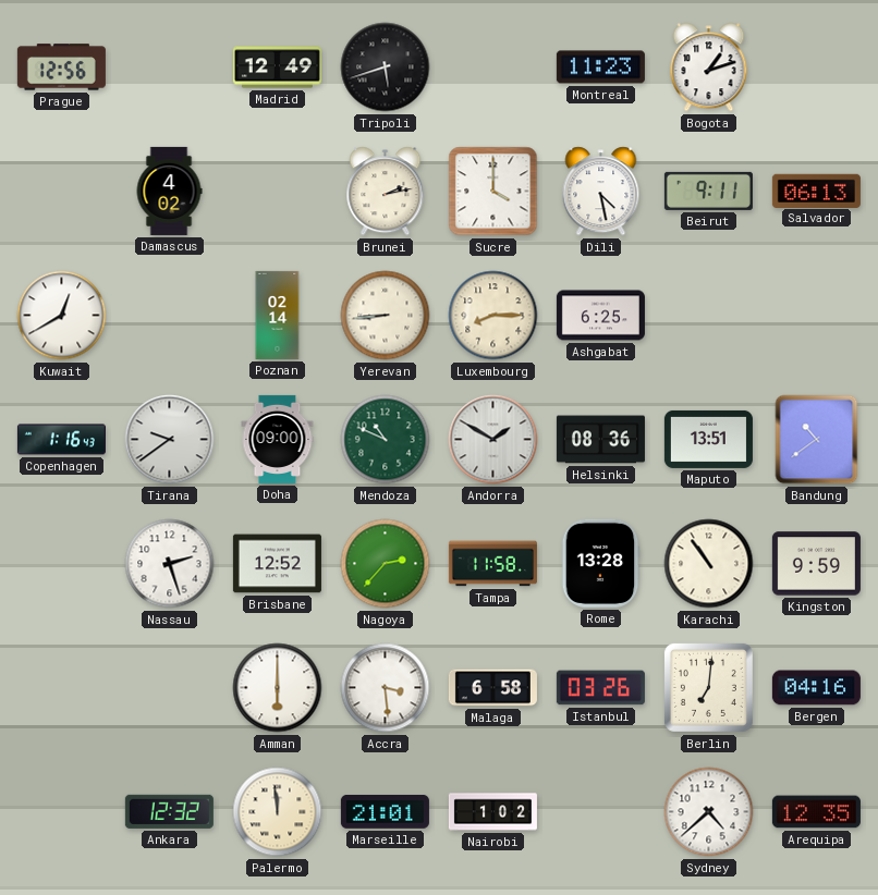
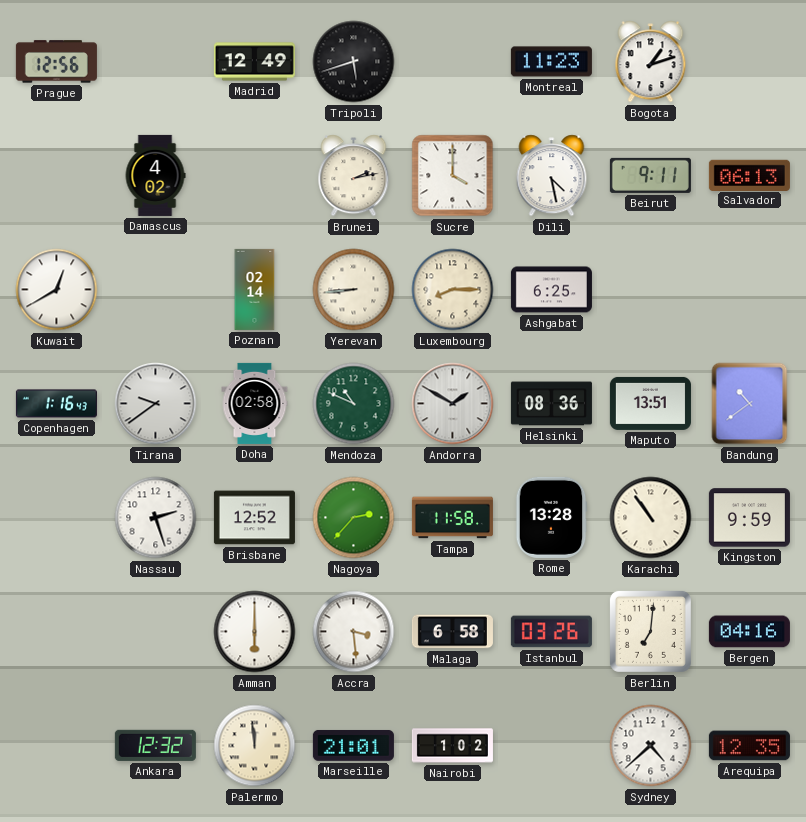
Doha: 09:00 -> 02:58
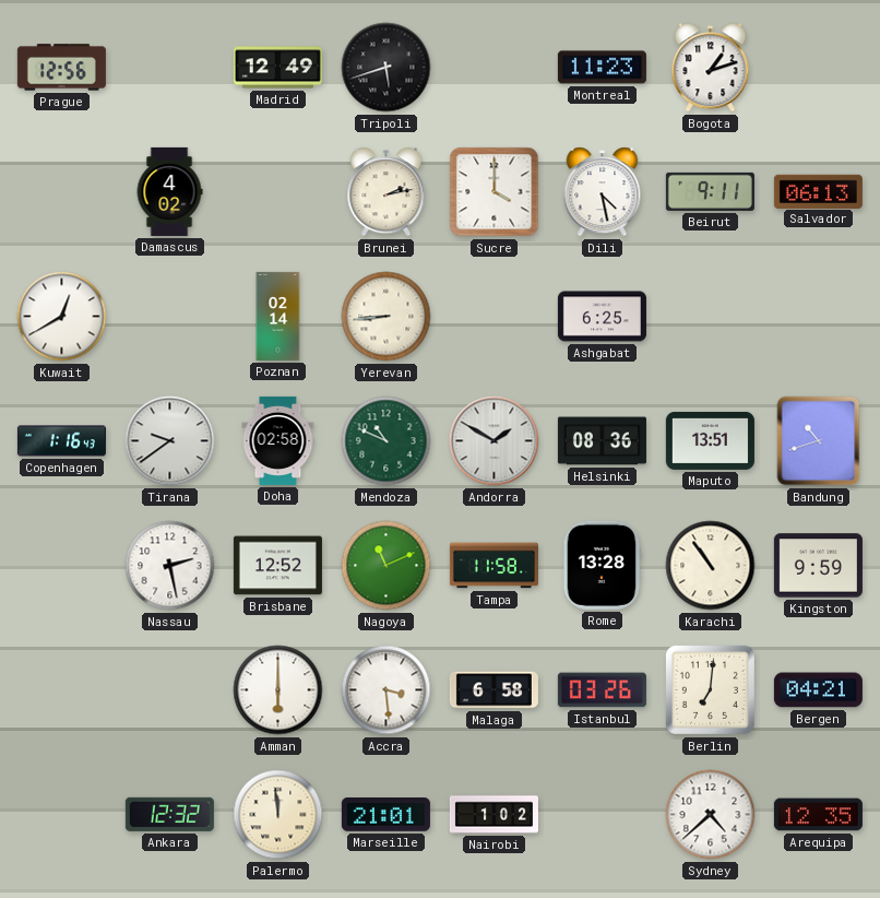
Luxembourg: 8:15 -> none
Bandung: 10:39 -> 10:42
Nassau: 2:27 -> 2:28
Nagoya: 2:37 -> 11:11
Bergen: 04:16 -> 04:21
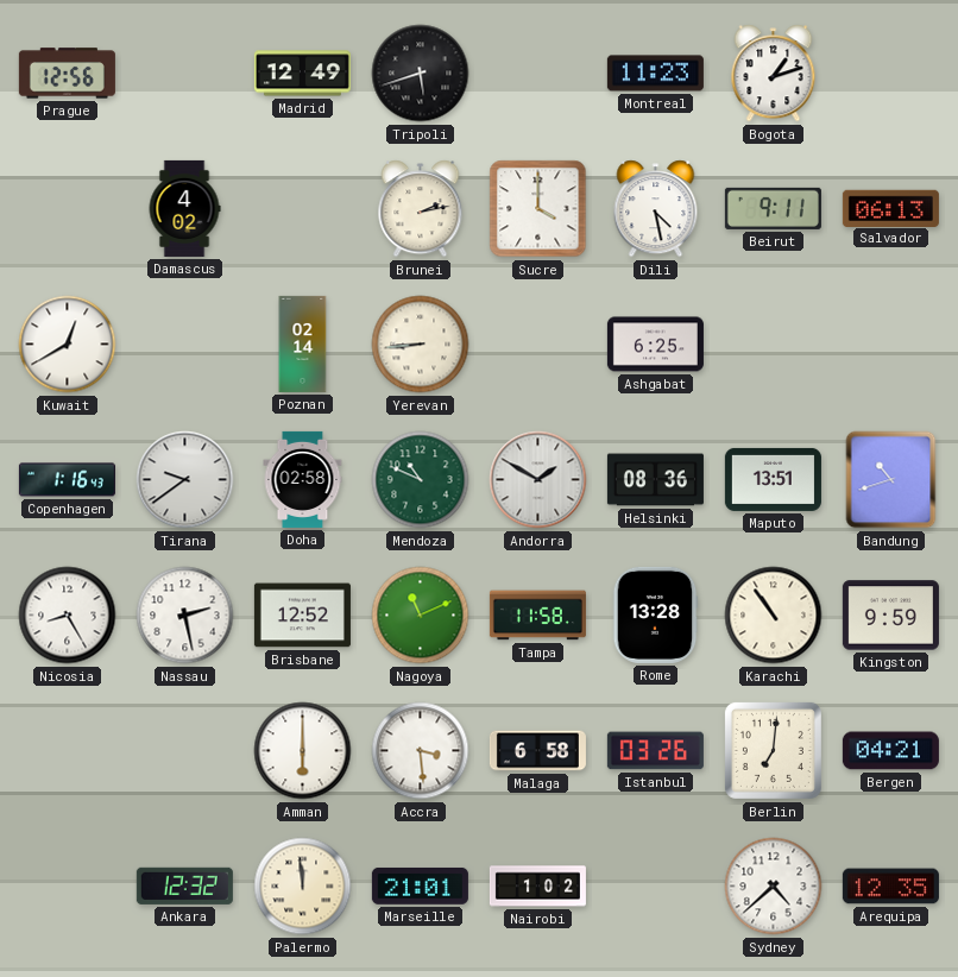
Nicosia: none -> 8:25
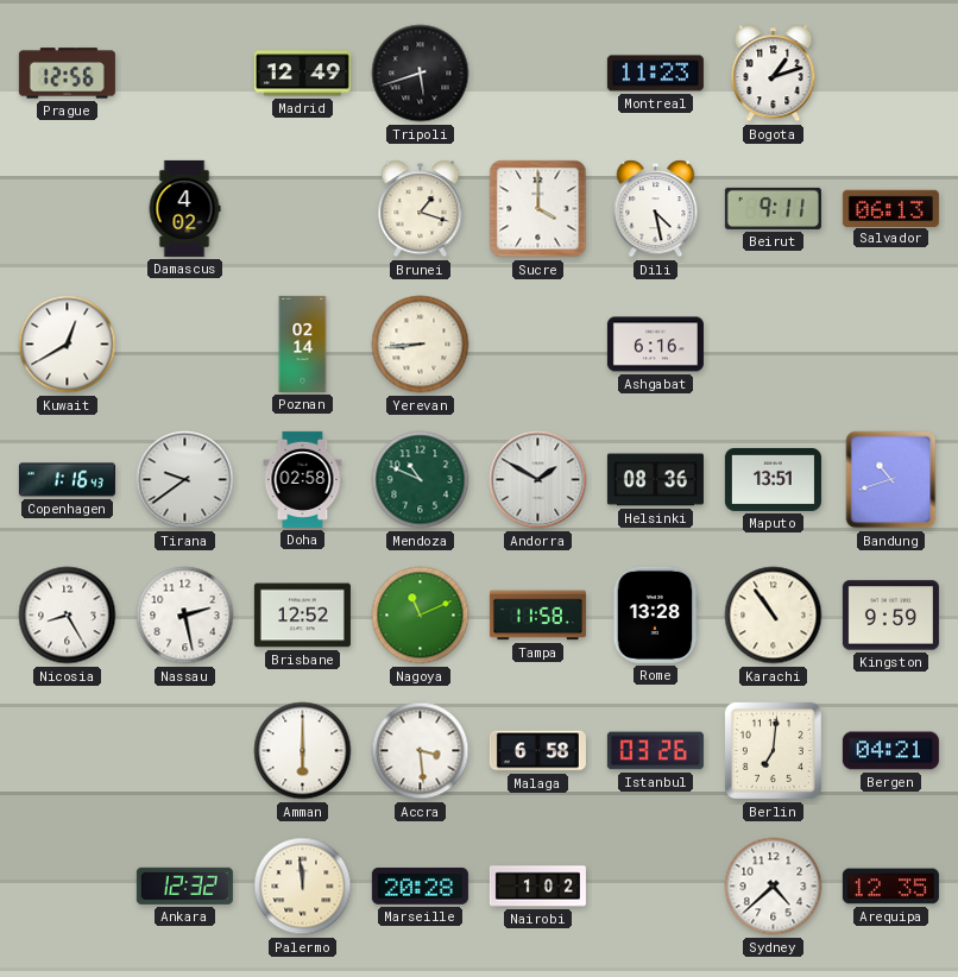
Brunei: 2:13 -> 1:18
Ashgabat: 6:25 -> 6:16
Marseille: 21:01 -> 20:28
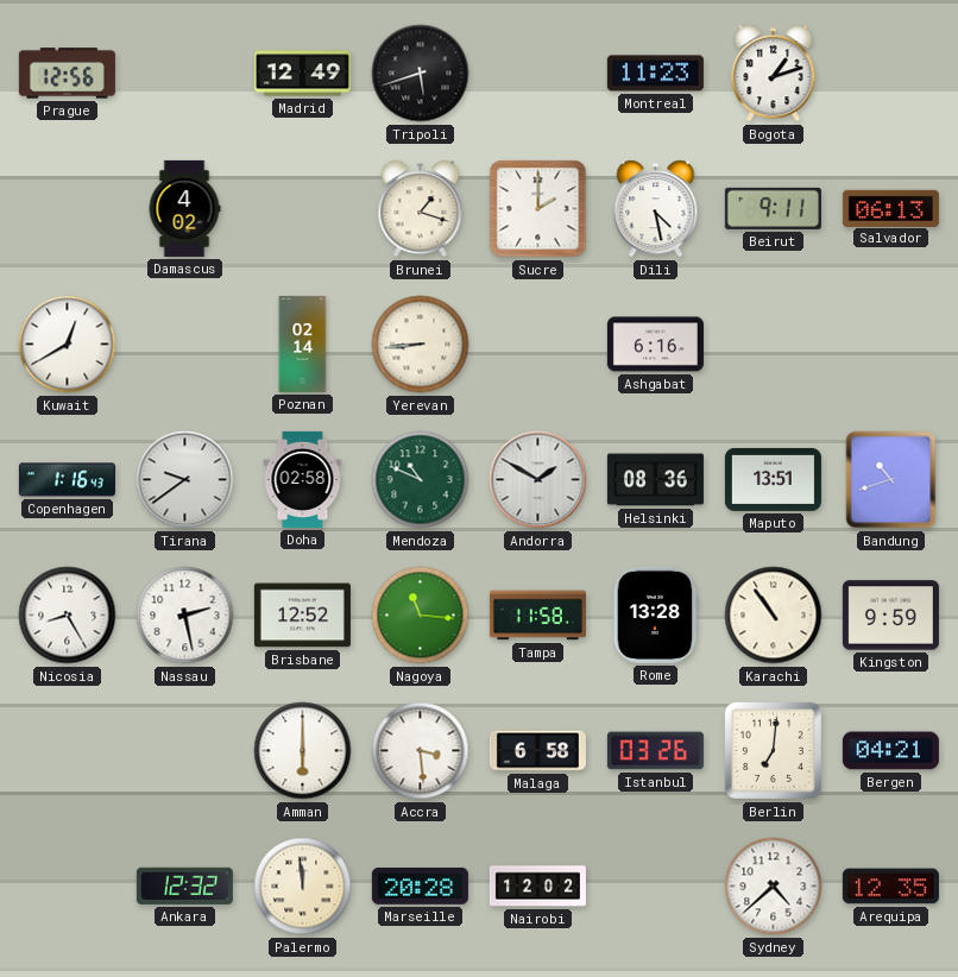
Sucre: 4:00 -> 2:00
Nagoya: 11:11 -> 11:16
Nairobi: 1:02 -> 12:02
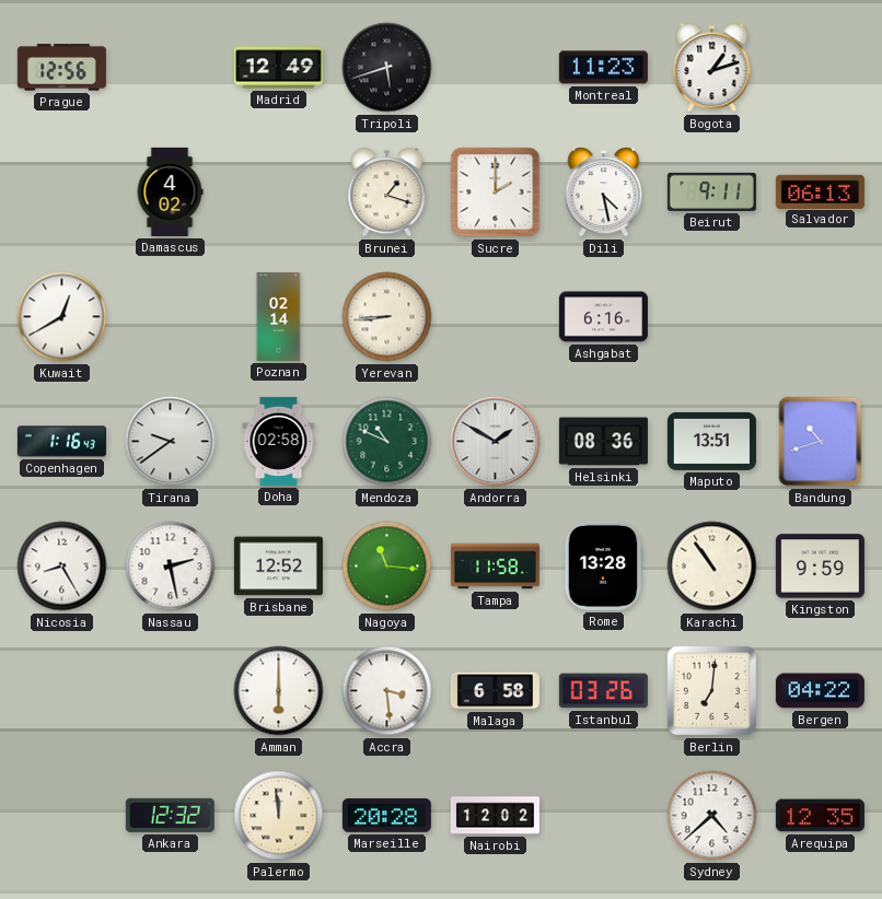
Bergen: 04:21 -> 04:22
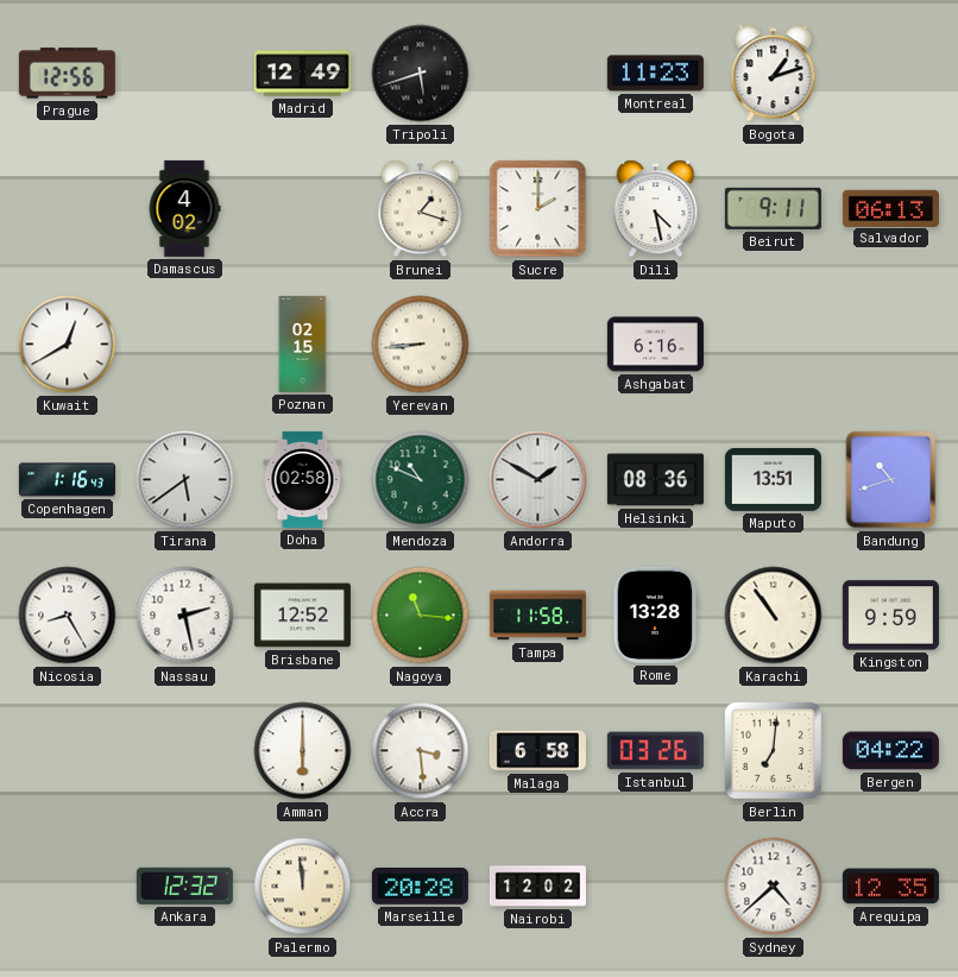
Poznan: 02:14 -> 02:15
Tirana: 9:39 -> 5:39
